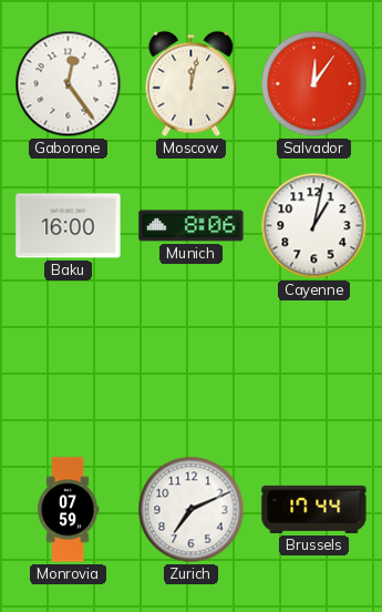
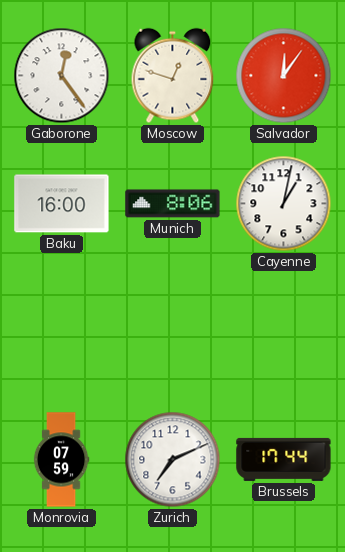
Moscow: 12:02 -> 12:48
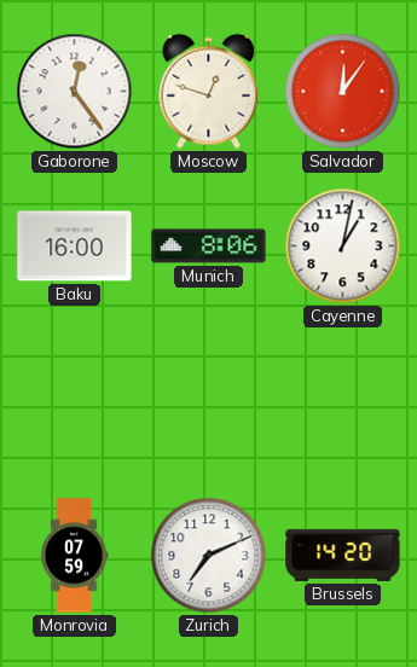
Brussels: 17:44 -> 14:20
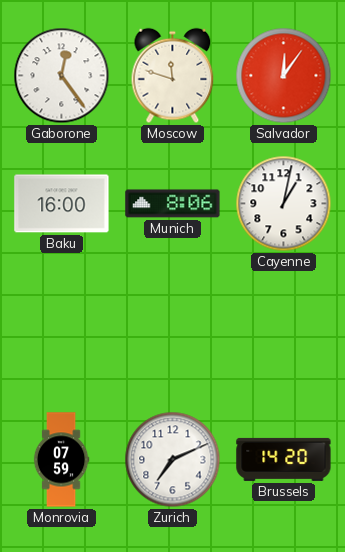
Moscow: 12:48 -> 11:48
